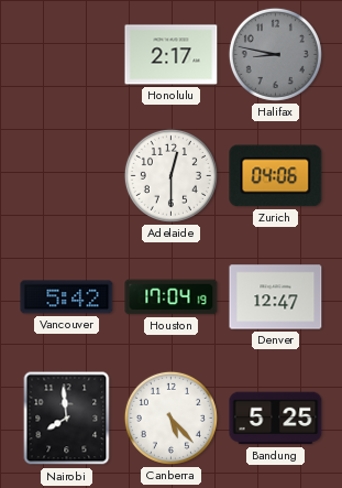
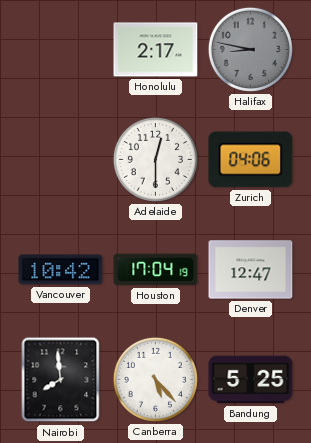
Vancouver: 5:42 -> 10:42
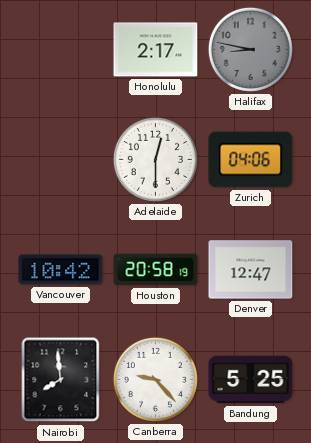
Houston: 17:04 -> 20:58
Canberra: 5:23 -> 9:23
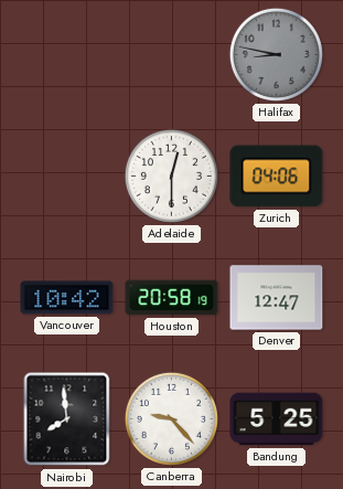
Honolulu: 2:17 -> none
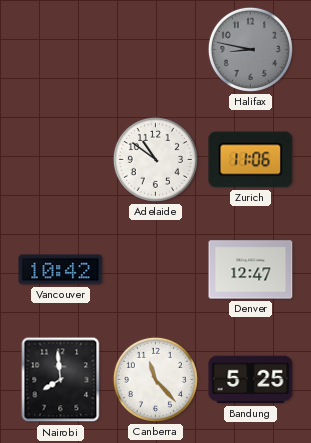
Adelaide: 12:30 -> 10:51
Zurich: 04:06 -> 11:06
Houston: 20:58 -> none
Canberra: 9:23 -> 11:23
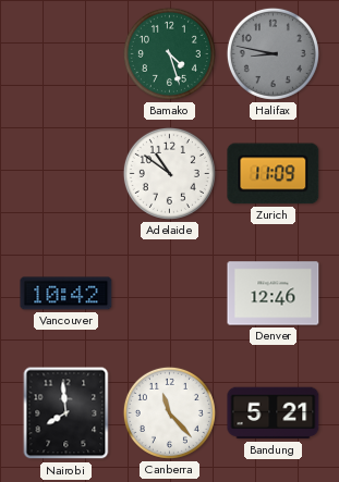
Bamako: none -> 4:27
Zurich: 11:06 -> 11:09
Denver: 12:47 -> 12:46
Bandung: 5:25 -> 5:21
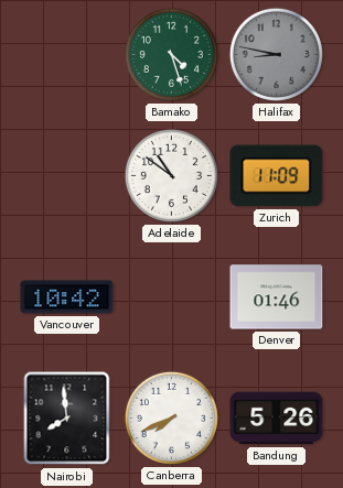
Denver: 12:46 -> 01:46
Canberra: 11:23 -> 7:41
Bandung: 5:21 -> 5:26
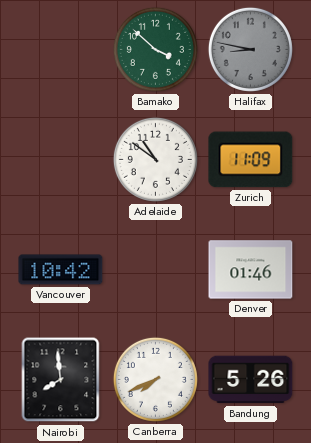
Bamako: 4:27 -> 3:52
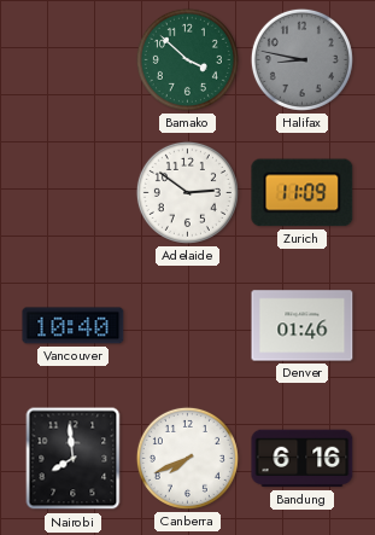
Adelaide: 10:51 -> 2:51
Vancouver: 10:42 -> 10:40
Bandung: 5:26 -> 6:16
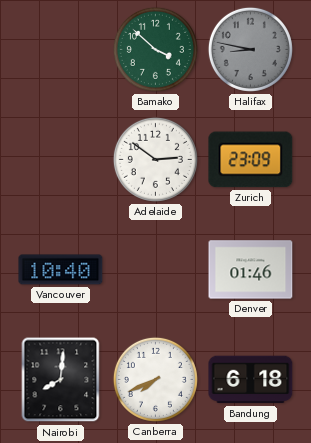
Zurich: 11:09 -> 23:09
Nairobi: 7:59 -> 8:01
Bandung: 6:16 -> 6:18
